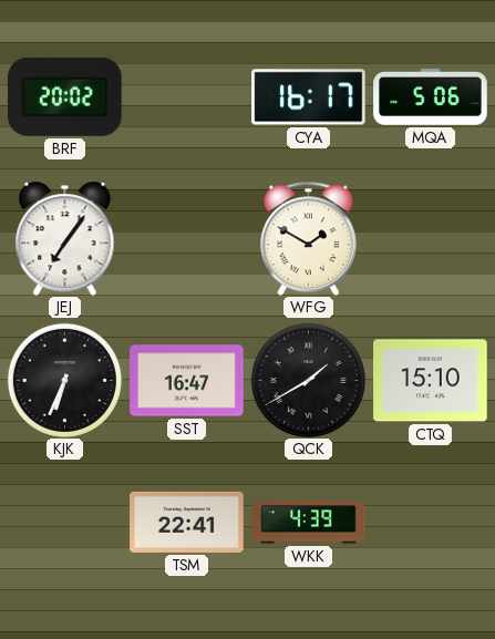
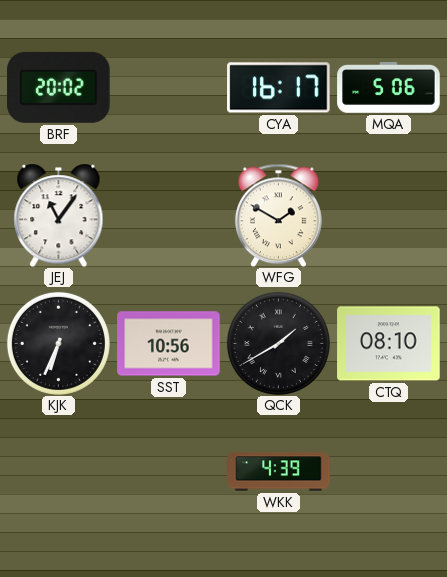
JEJ: 7:06 -> 11:06
SST: 16:47 -> 10:56
CTQ: 15:10 -> 08:10
TSM: 22:41 -> none
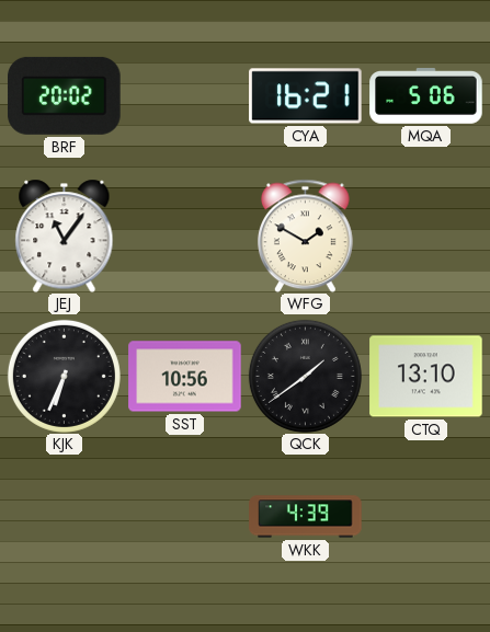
CYA: 16:17 -> 16:21
QCK: 1:40 -> 1:39
CTQ: 08:10 -> 13:10
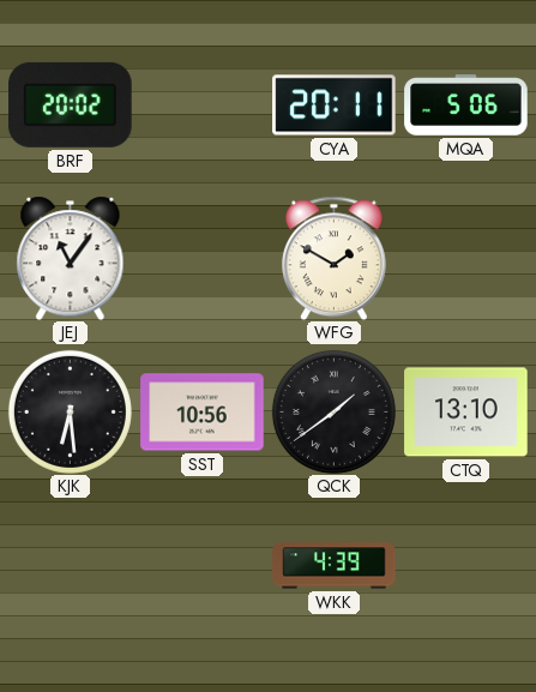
CYA: 16:21 -> 20:11
KJK: 6:34 -> 6:29
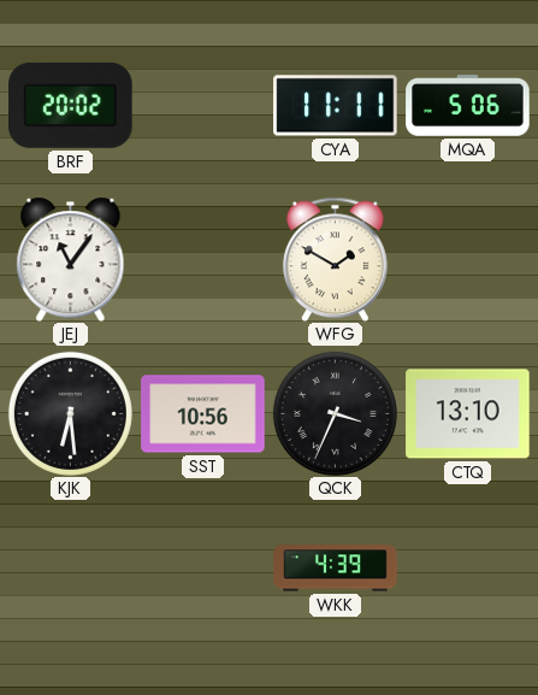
CYA: 20:11 -> 11:11
QCK: 1:39 -> 3:34
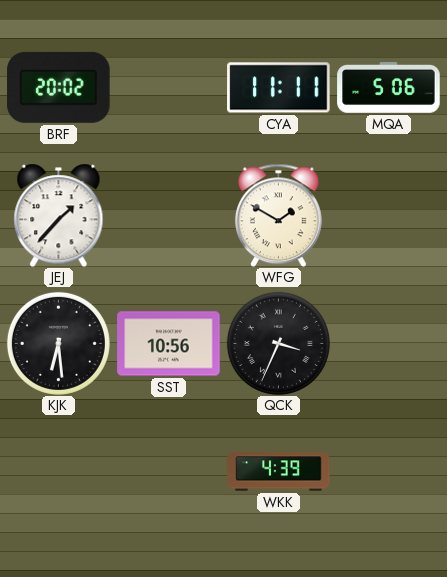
JEJ: 11:06 -> 1:37
CTQ: 13:10 -> none
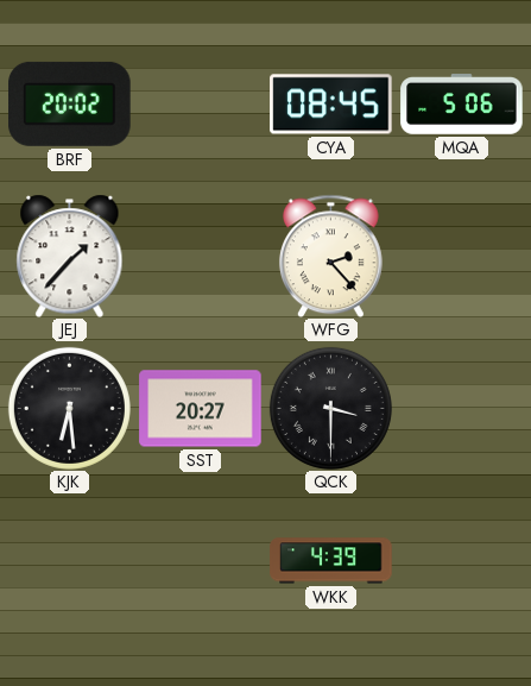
CYA: 11:11 -> 08:45
WFG: 1:50 -> 2:23
SST: 10:56 -> 20:27
QCK: 3:34 -> 3:30
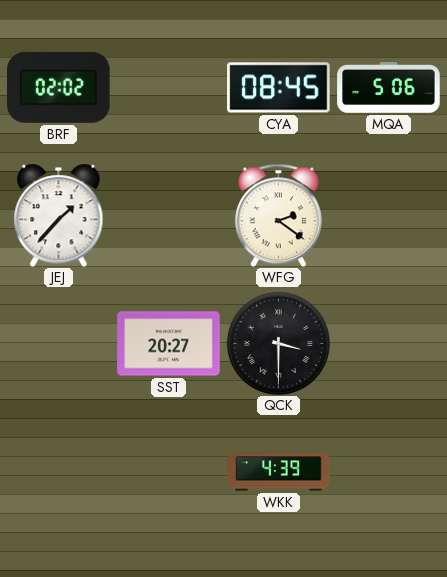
BRF: 20:02 -> 02:02
WFG: 2:23 -> 2:21
KJK: 6:29 -> none
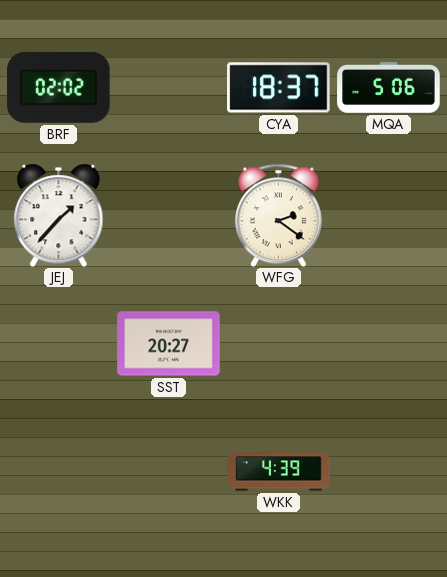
CYA: 08:45 -> 18:37
QCK: 3:30 -> none
